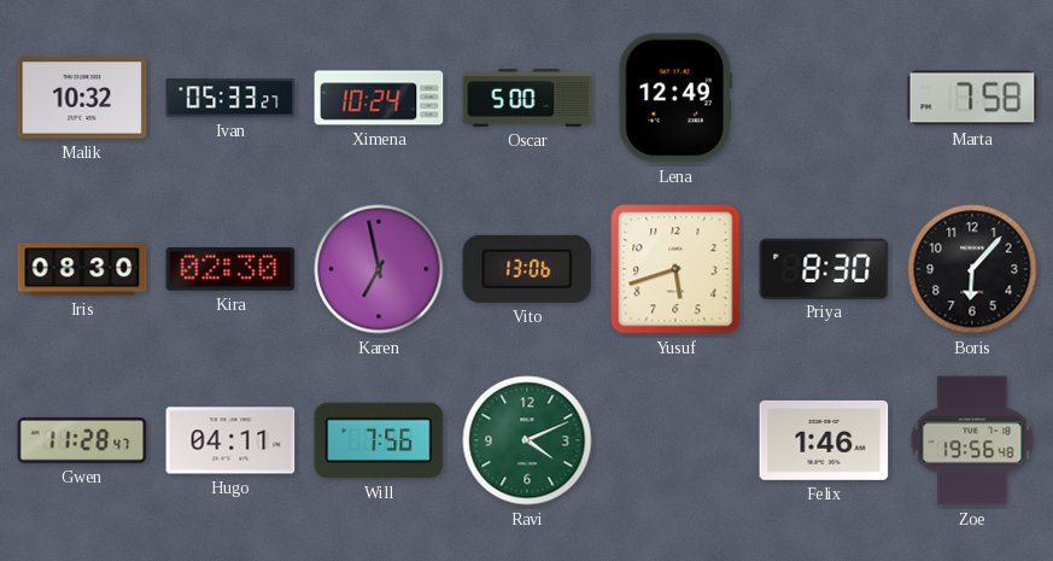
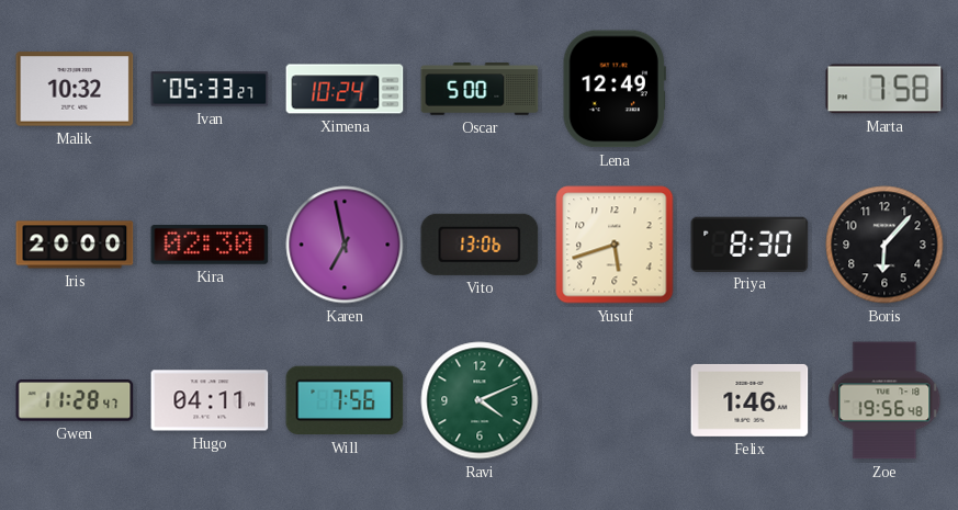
Iris: 08:30 -> 20:00
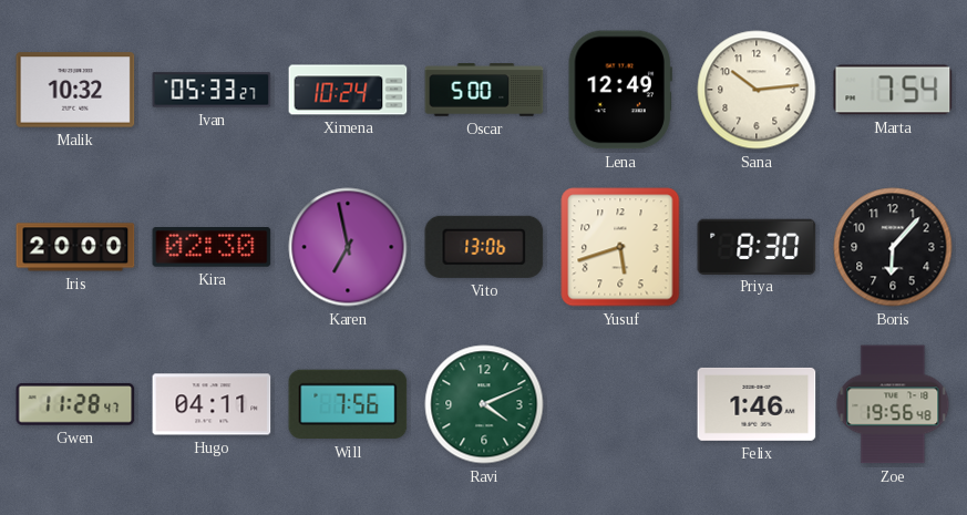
Sana: none -> 10:14
Marta: 7:58 -> 7:54
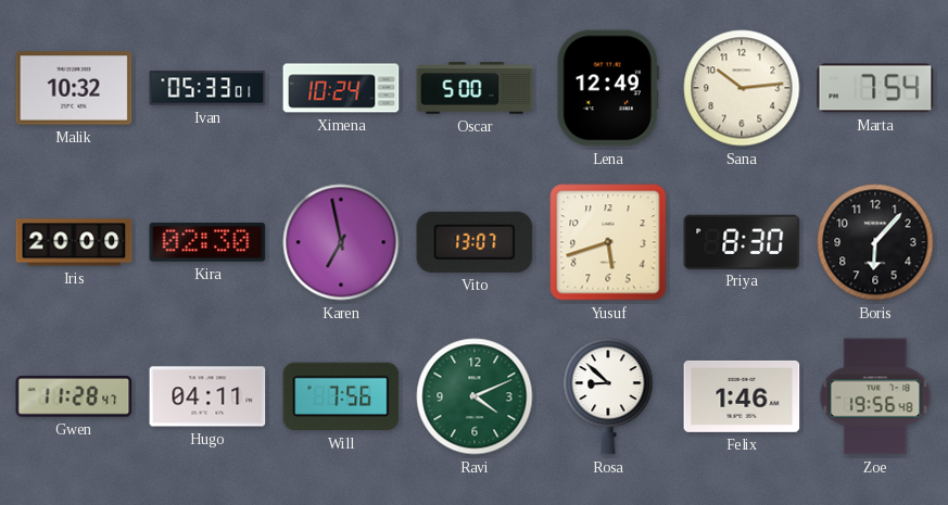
Ivan: 05:33:27 -> 05:33:01
Vito: 13:06 -> 13:07
Rosa: none -> 8:52
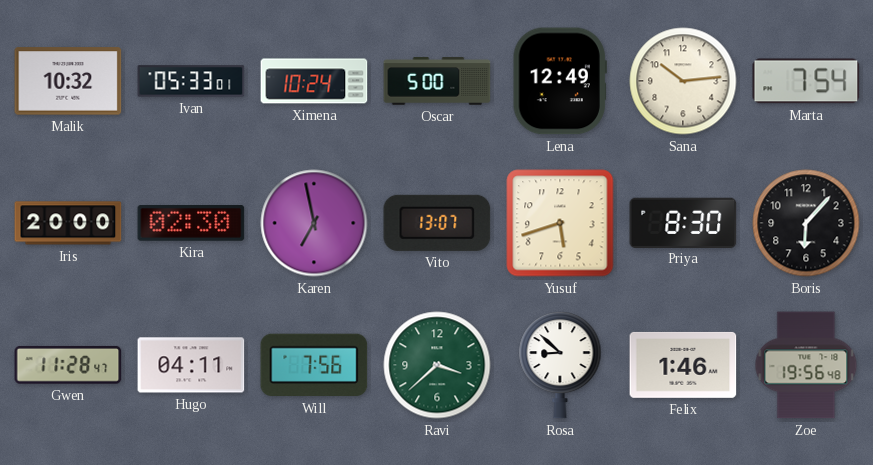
Ravi: 4:11 -> 3:38
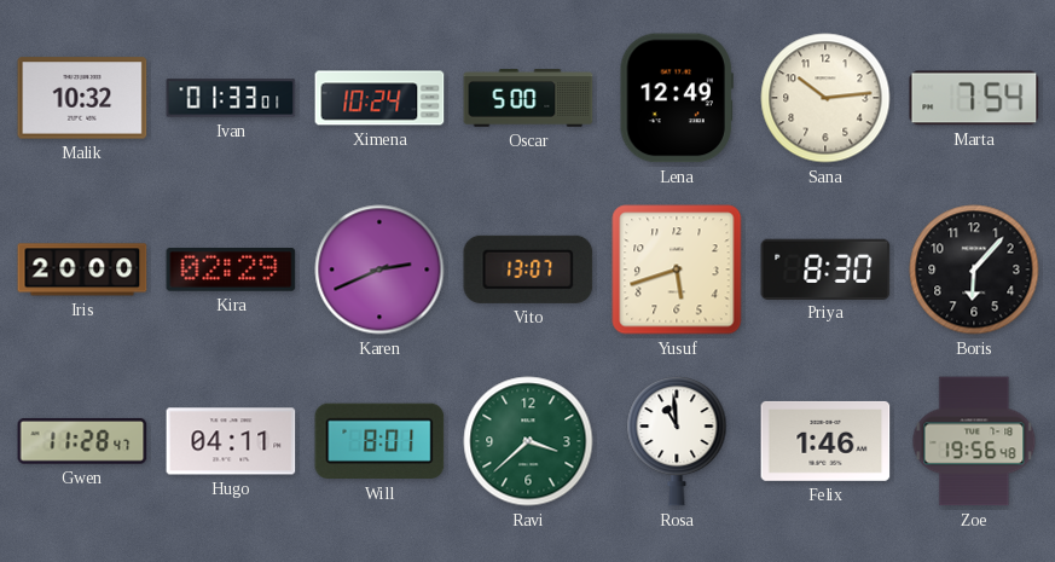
Ivan: 05:33 -> 01:33
Kira: 02:30 -> 02:29
Karen: 6:58 -> 2:41
Will: 7:56 -> 8:01
Rosa: 8:52 -> 10:59
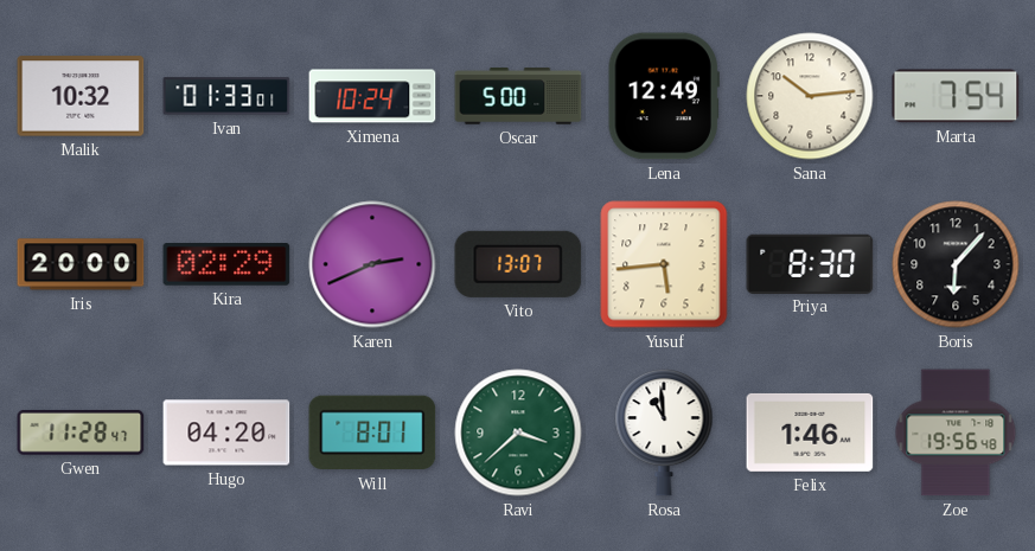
Yusuf: 5:42 -> 5:44
Hugo: 04:11 -> 04:20
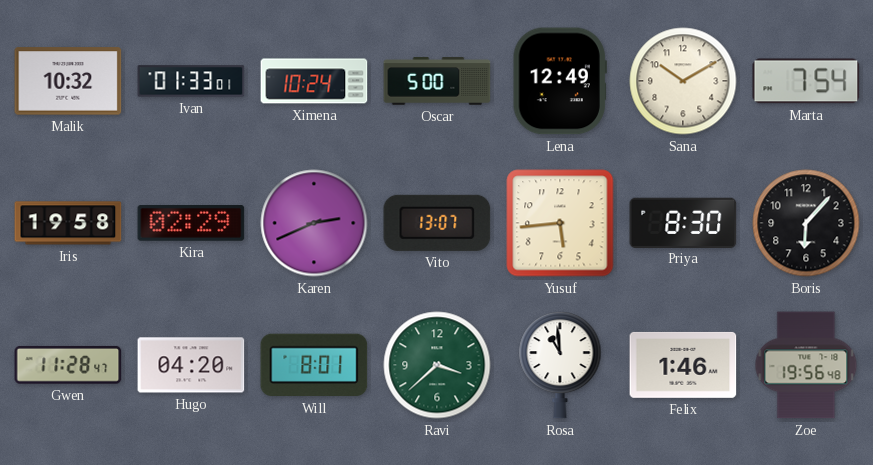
Sana: 10:14 -> 10:10
Iris: 20:00 -> 19:58
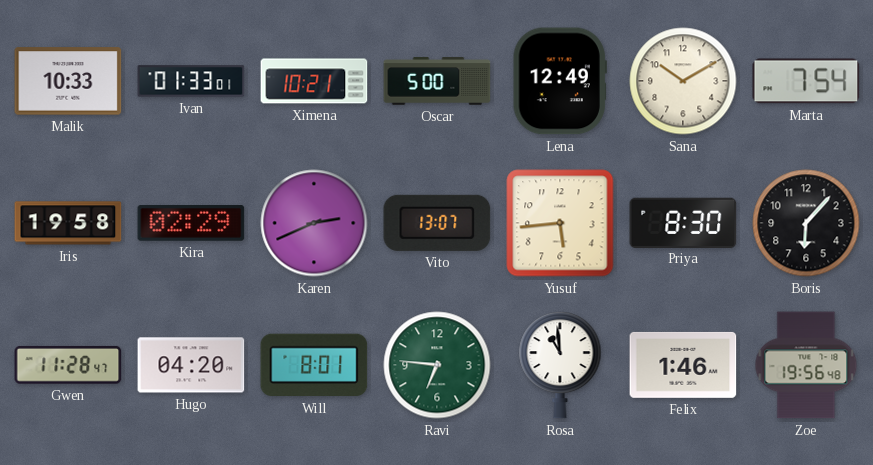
Malik: 10:32 -> 10:33
Ximena: 10:24 -> 10:21
Ravi: 3:38 -> 6:46
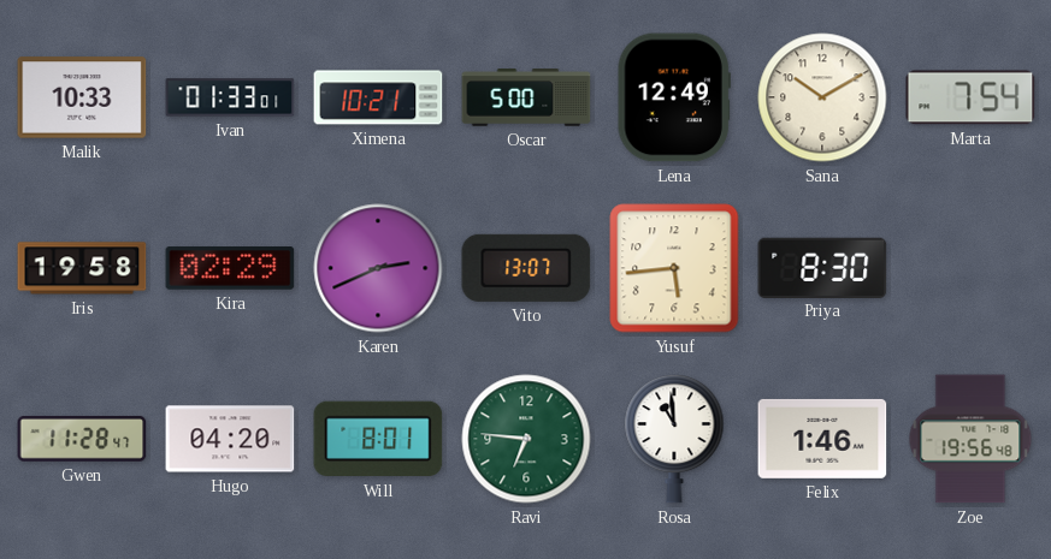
Boris: 6:07 -> none
